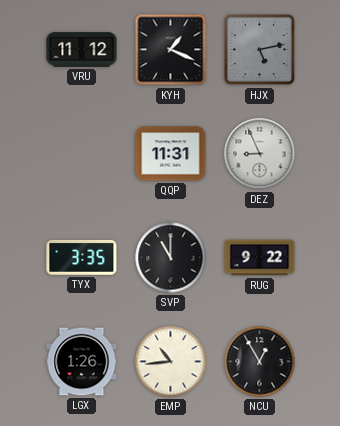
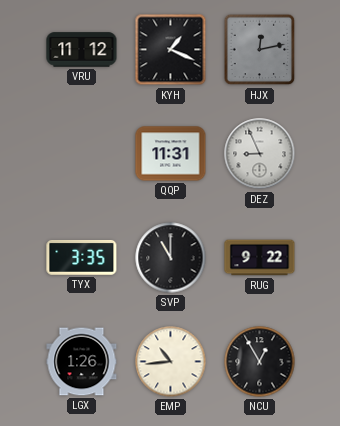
HJX: 5:13 -> 12:13
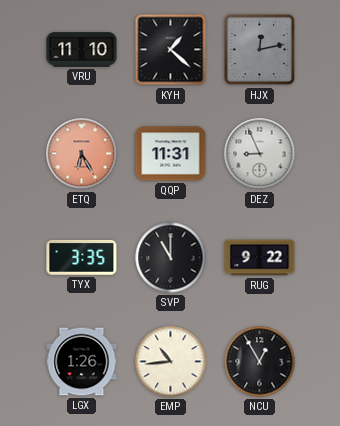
VRU: 11:12 -> 11:10
KYH: 1:19 -> 1:22
ETQ: none -> 6:25
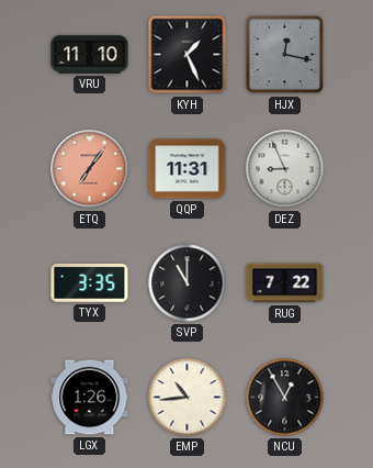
KYH: 1:22 -> 1:26
HJX: 12:13 -> 12:17
ETQ: 6:25 -> 7:06
RUG: 9:22 -> 7:22
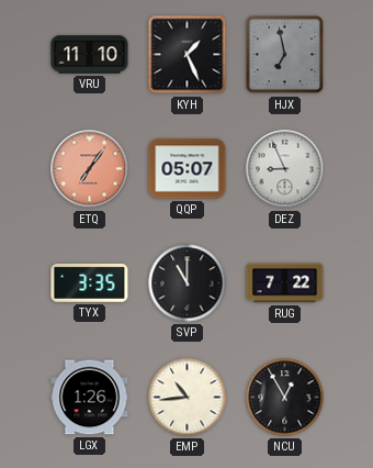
HJX: 12:17 -> 6:58
QQP: 11:31 -> 05:07
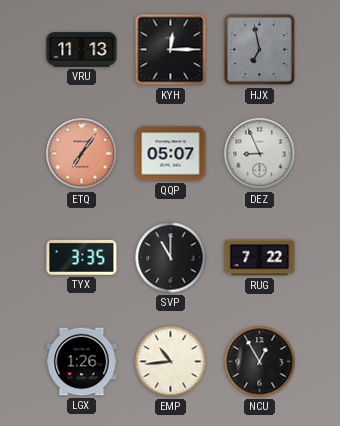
VRU: 11:10 -> 11:13
KYH: 1:26 -> 12:15
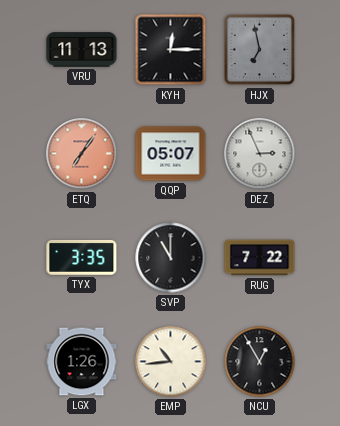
DEZ: 8:56 -> 2:56
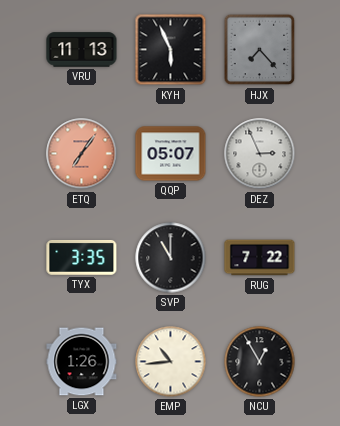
KYH: 12:15 -> 5:56
HJX: 6:58 -> 7:23
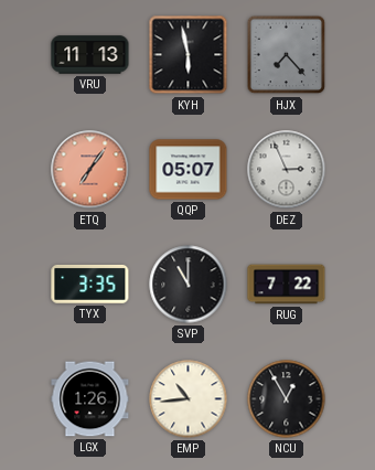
KYH: 5:56 -> 5:58
